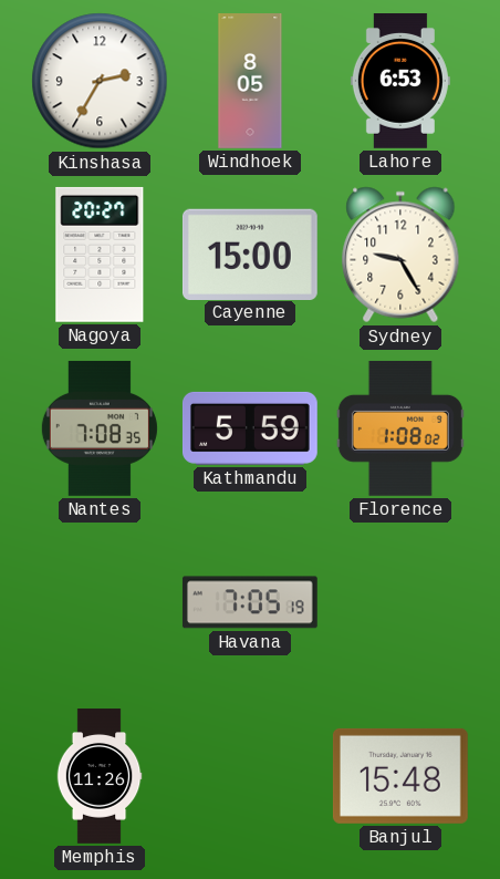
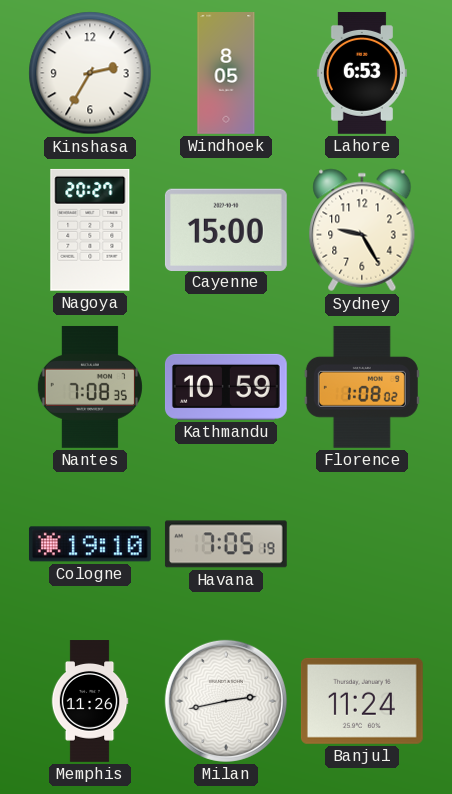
Kathmandu: 5:59 -> 10:59
Cologne: none -> 19:10
Milan: none -> 2:43
Banjul: 15:48 -> 11:24
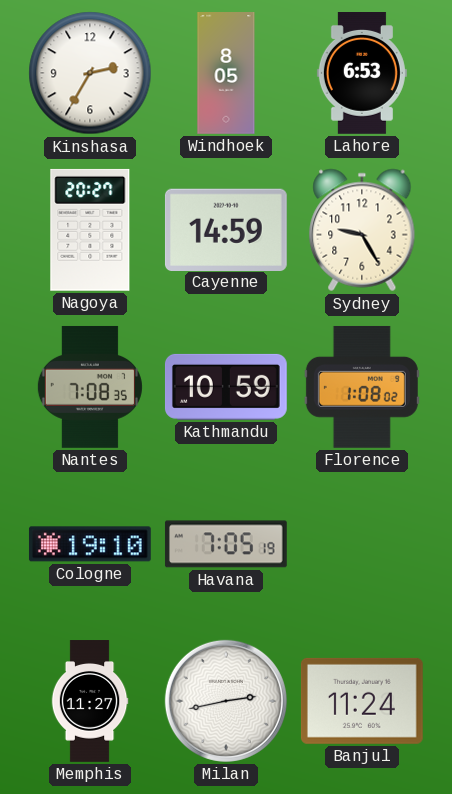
Cayenne: 15:00 -> 14:59
Memphis: 11:26 -> 11:27
